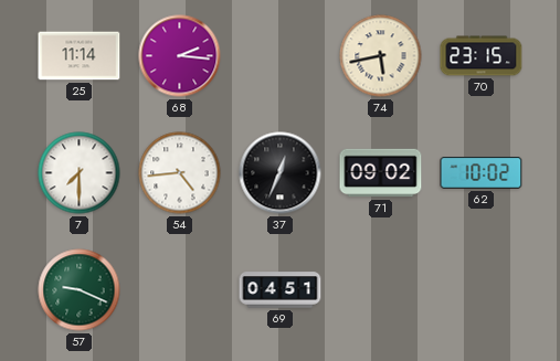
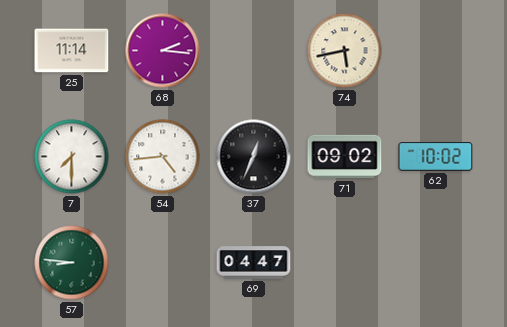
70: 23:15 -> none
57: 9:19 -> 8:46
69: 04:51 -> 04:47
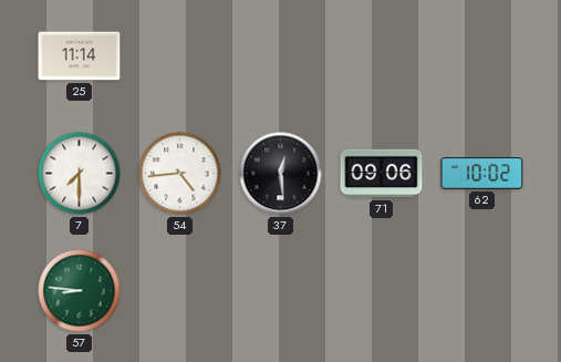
68: 2:16 -> none
74: 5:43 -> none
37: 12:34 -> 12:29
71: 09:02 -> 09:06
69: 04:47 -> none
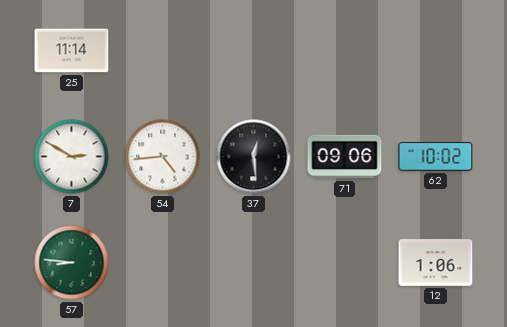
7: 7:30 -> 2:50
12: none -> 1:06
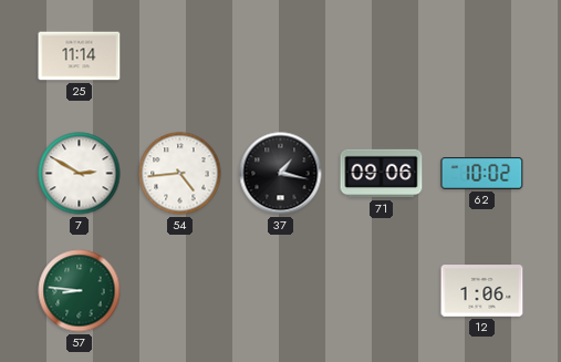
37: 12:29 -> 1:17
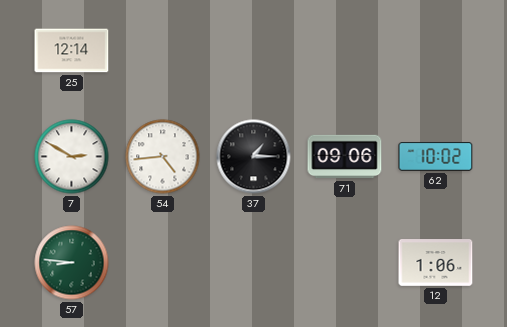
25: 11:14 -> 12:14
37: 1:17 -> 1:15
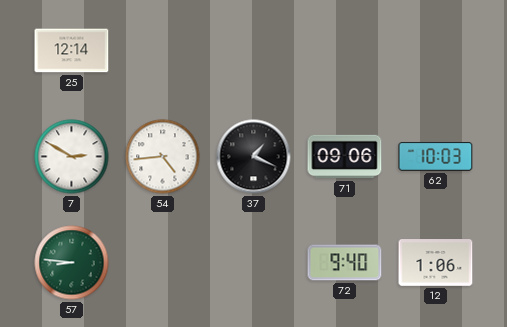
37: 1:15 -> 1:19
62: 10:02 -> 10:03
72: none -> 9:40
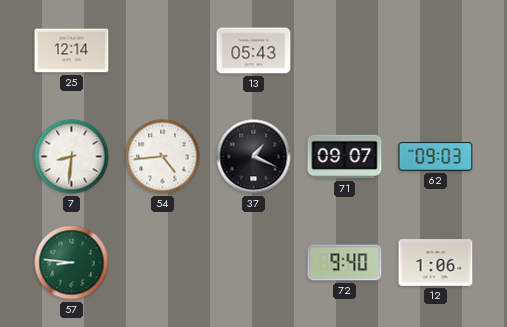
13: none -> 05:43
7: 2:50 -> 8:31
71: 09:06 -> 09:07
62: 10:03 -> 09:03
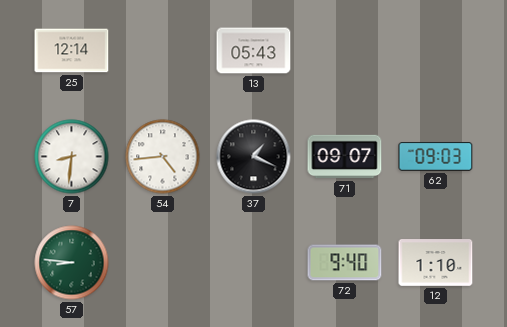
12: 1:06 -> 1:10
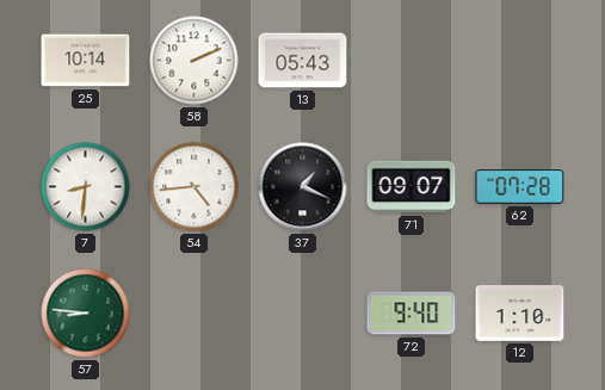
25: 12:14 -> 10:14
58: none -> 2:11
62: 09:03 -> 07:28
